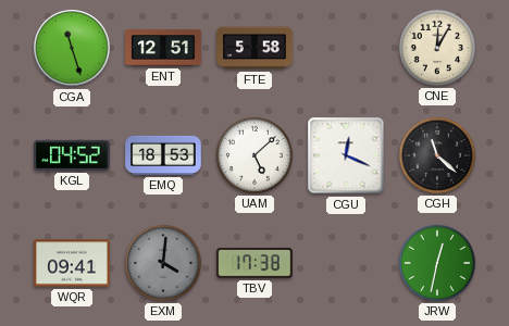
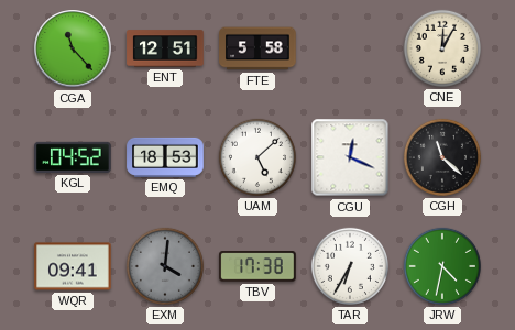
CGA: 11:27 -> 11:23
TAR: none -> 6:35
JRW: 12:32 -> 4:32
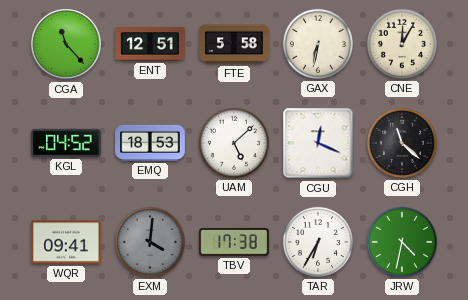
GAX: none -> 6:32
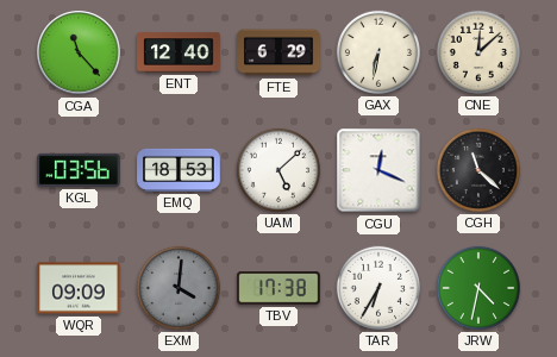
ENT: 12:51 -> 12:40
FTE: 5:58 -> 6:29
CNE: 12:05 -> 12:08
KGL: 04:52 -> 03:56
WQR: 09:41 -> 09:09
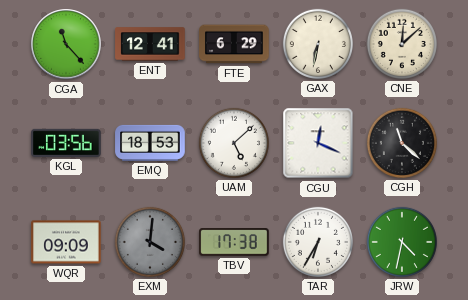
ENT: 12:40 -> 12:41
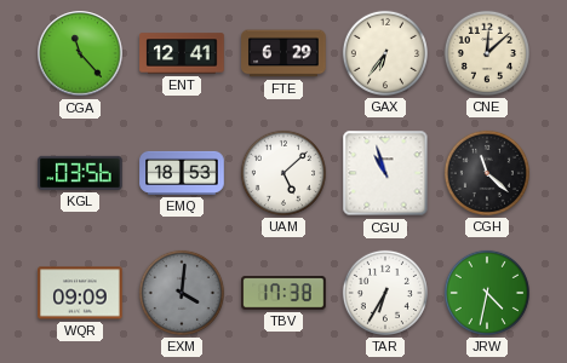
GAX: 6:32 -> 6:36
CGU: 12:19 -> 10:57
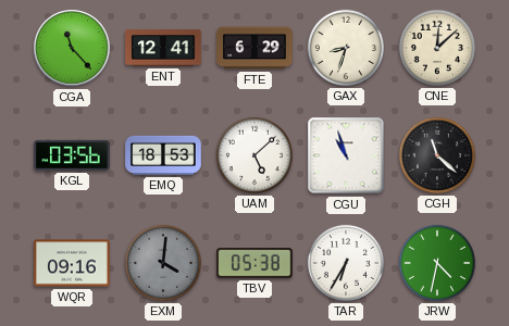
GAX: 6:36 -> 8:33
WQR: 09:09 -> 09:16
TBV: 17:38 -> 05:38
